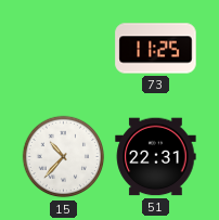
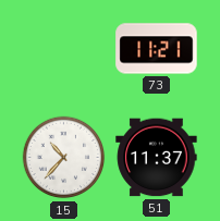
73: 11:25 -> 11:21
51: 22:31 -> 11:37
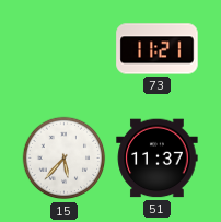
15: 10:37 -> 5:37
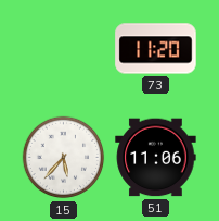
73: 11:21 -> 11:20
51: 11:37 -> 11:06
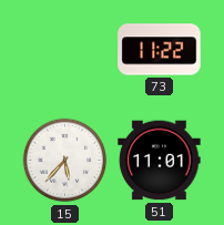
73: 11:20 -> 11:22
51: 11:06 -> 11:01
